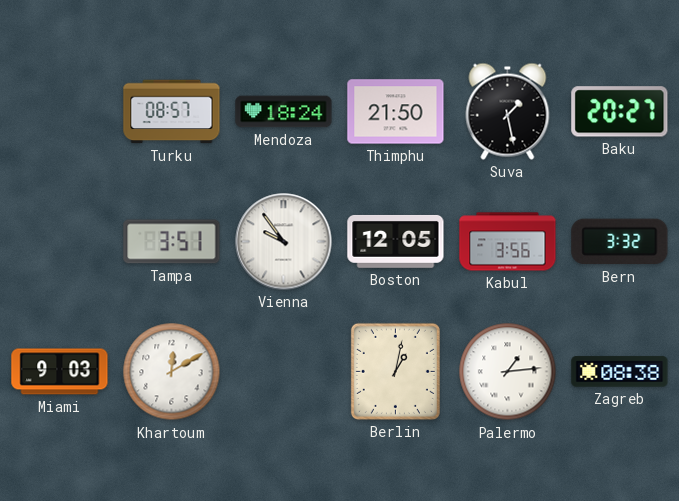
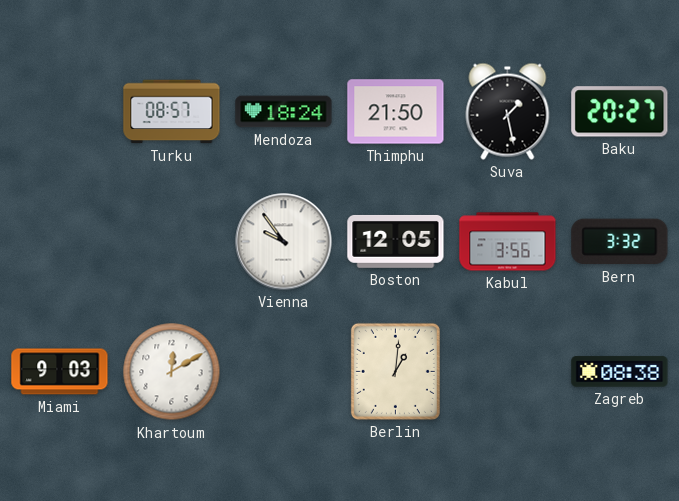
Tampa: 3:51 -> none
Berlin: 1:02 -> 1:01
Palermo: 1:14 -> none
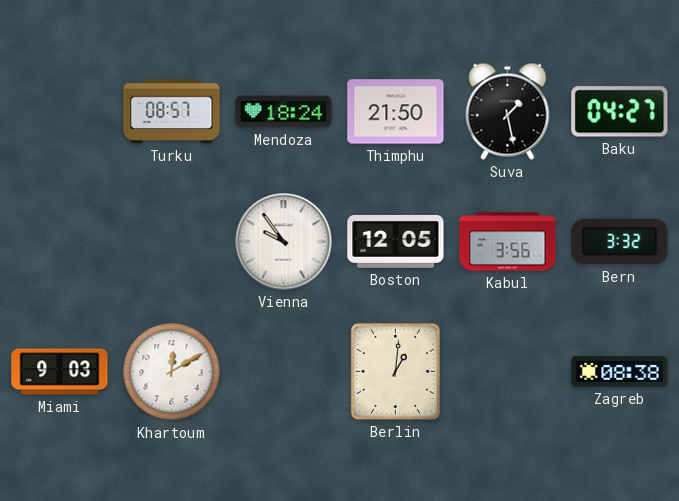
Baku: 20:27 -> 04:27
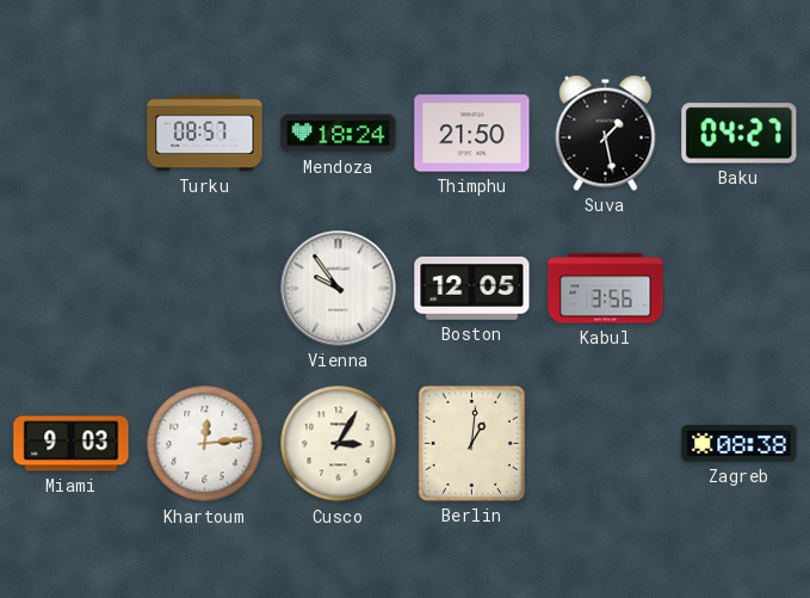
Bern: 3:32 -> none
Khartoum: 12:10 -> 12:14
Cusco: none -> 3:05
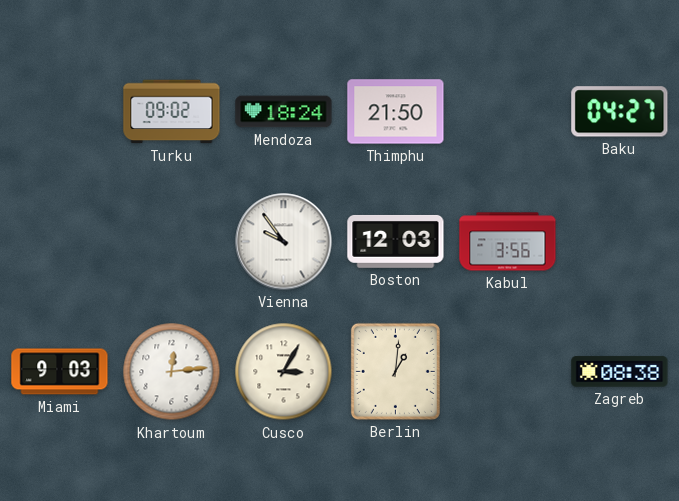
Turku: 08:57 -> 09:02
Suva: 1:28 -> none
Boston: 12:05 -> 12:03
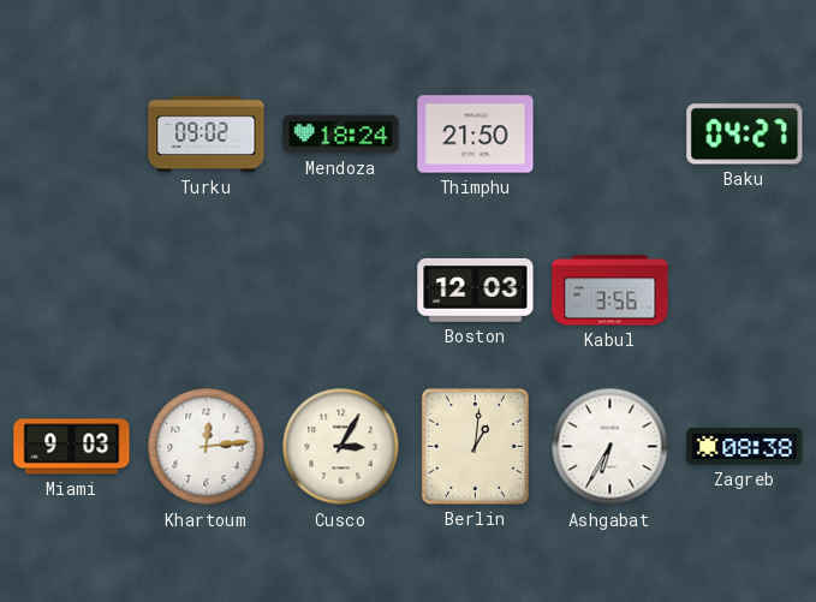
Vienna: 9:54 -> none
Ashgabat: none -> 6:35
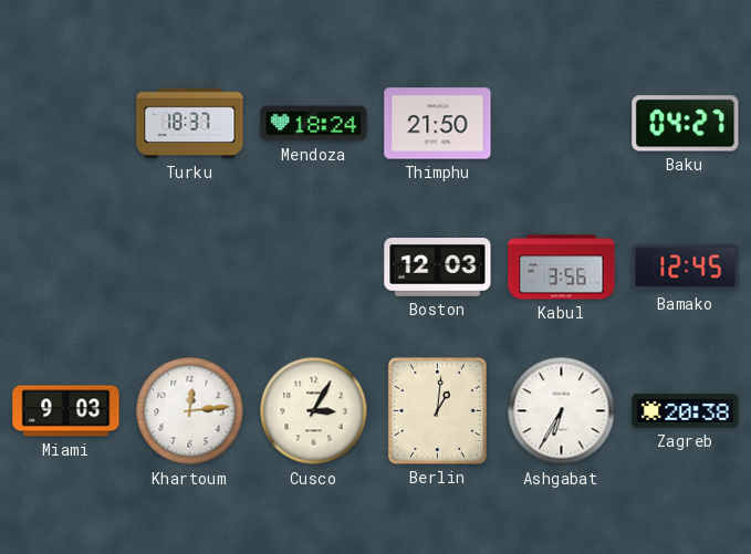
Turku: 09:02 -> 18:37
Bamako: none -> 12:45
Zagreb: 08:38 -> 20:38
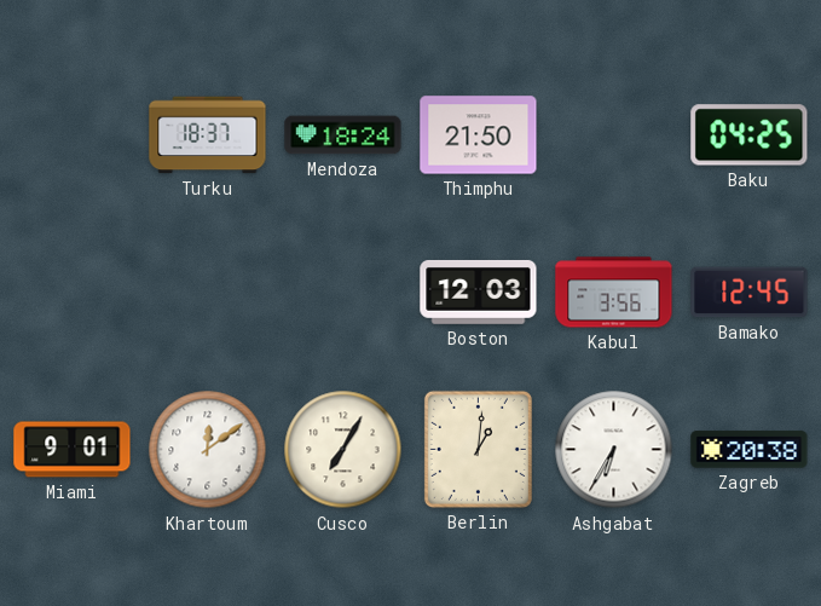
Baku: 04:27 -> 04:25
Miami: 9:03 -> 9:01
Khartoum: 12:14 -> 12:09
Cusco: 3:05 -> 7:05
